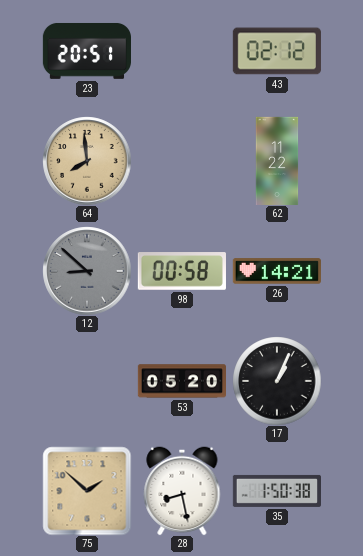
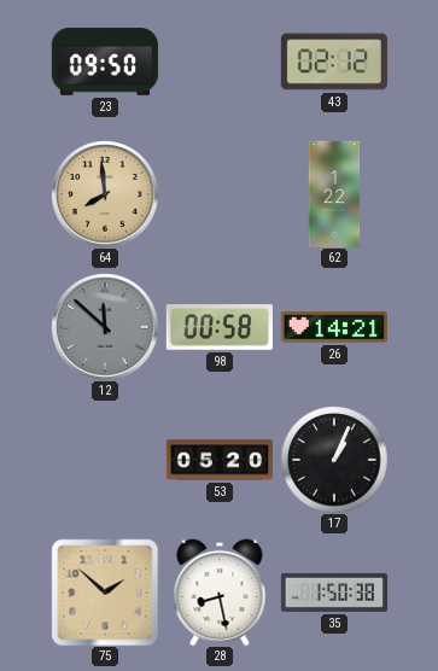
23: 20:51 -> 09:50
62: 11:22 -> 1:22
12: 8:52 -> 11:52
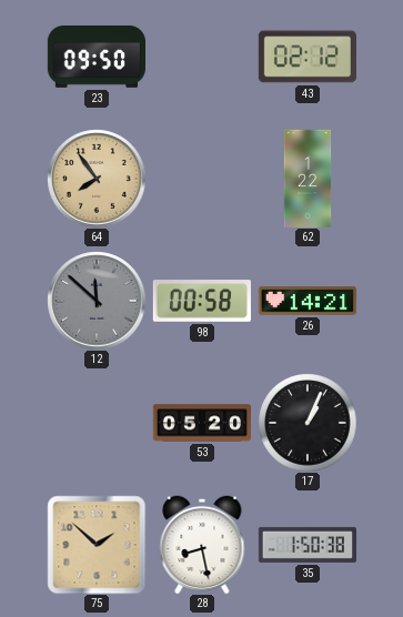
64: 7:59 -> 7:54
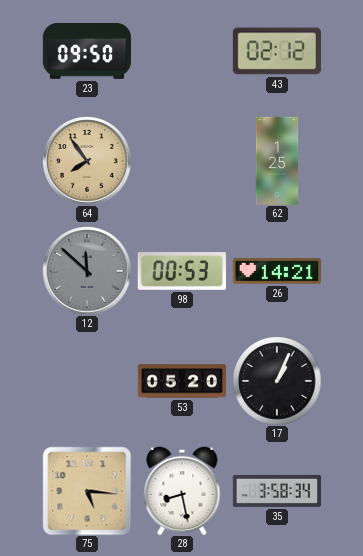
62: 1:22 -> 1:25
98: 00:58 -> 00:53
75: 1:52 -> 5:16
35: 1:50 -> 3:58
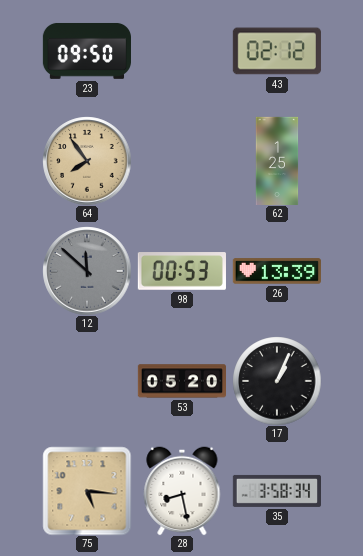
26: 14:21 -> 13:39
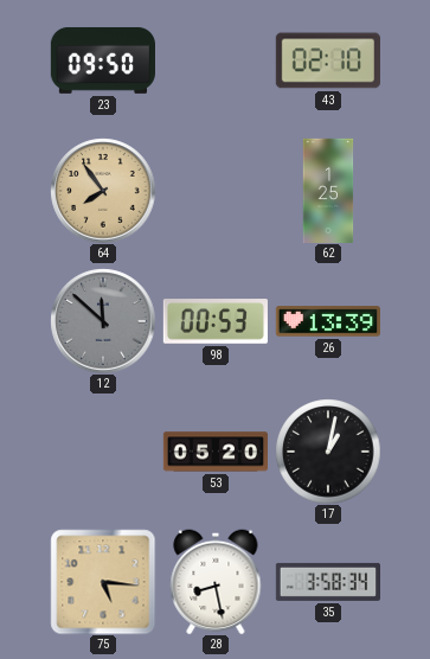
43: 02:12 -> 02:10
17: 1:04 -> 1:02
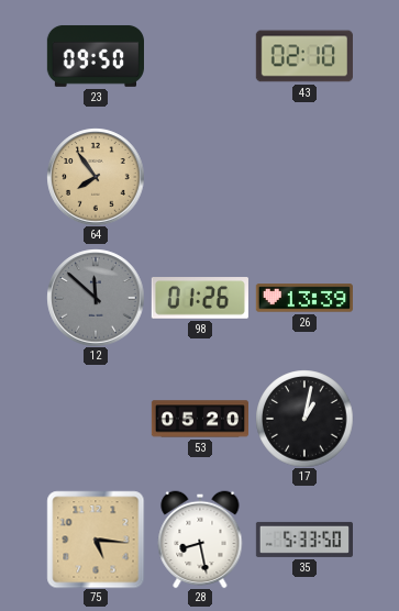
62: 1:25 -> none
98: 00:53 -> 01:26
35: 3:58 -> 5:33
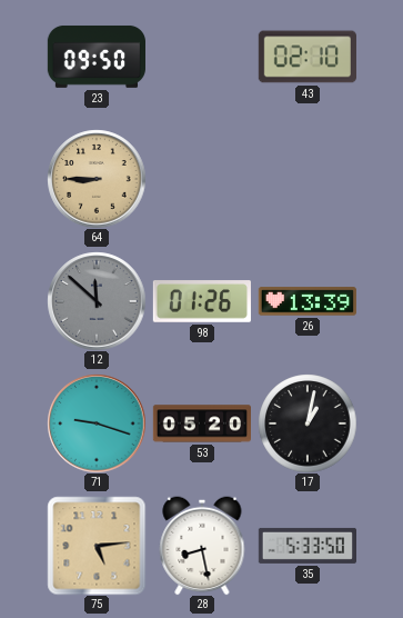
64: 7:54 -> 8:45
71: none -> 9:18
75: 5:16 -> 5:14
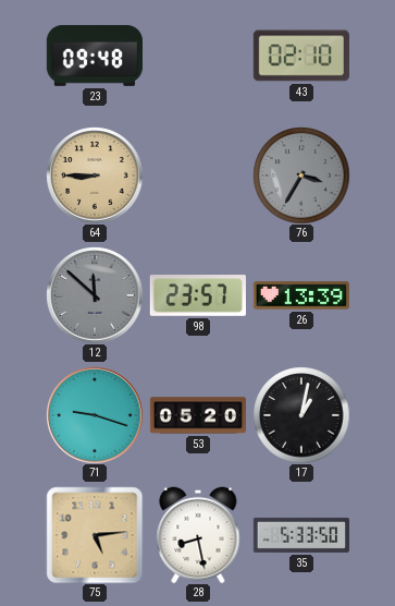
23: 09:50 -> 09:48
76: none -> 3:35
98: 01:26 -> 23:57
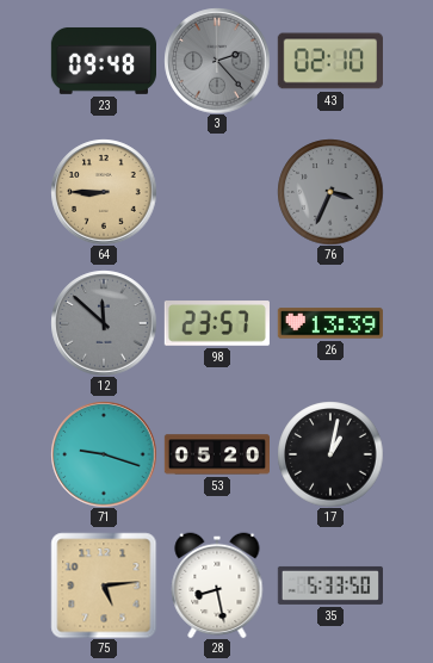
3: none -> 2:23
76: 3:35 -> 3:34
